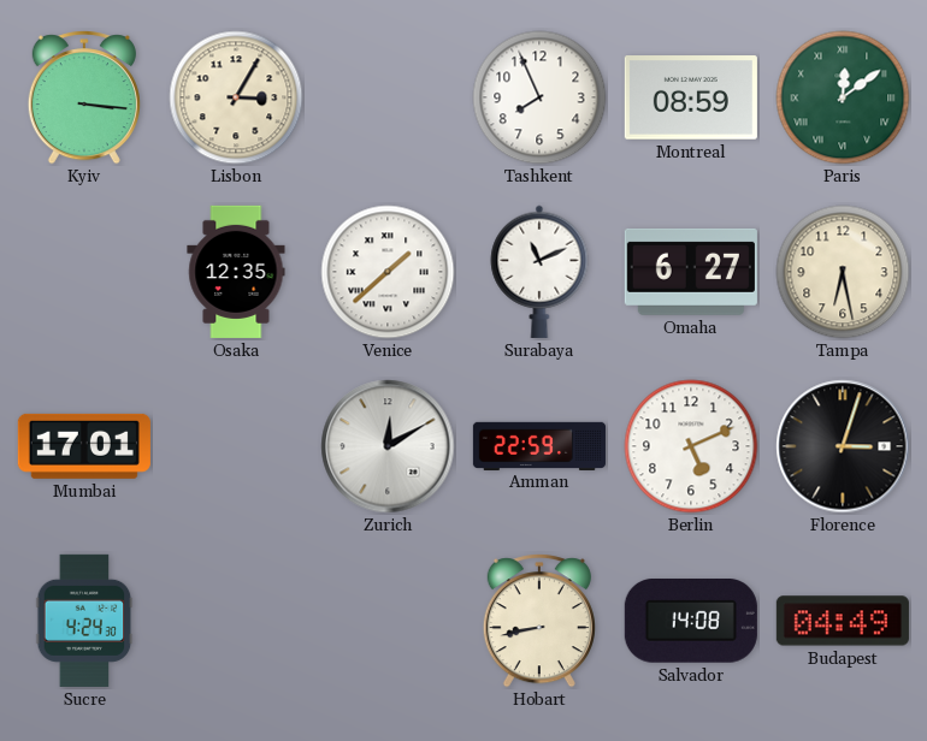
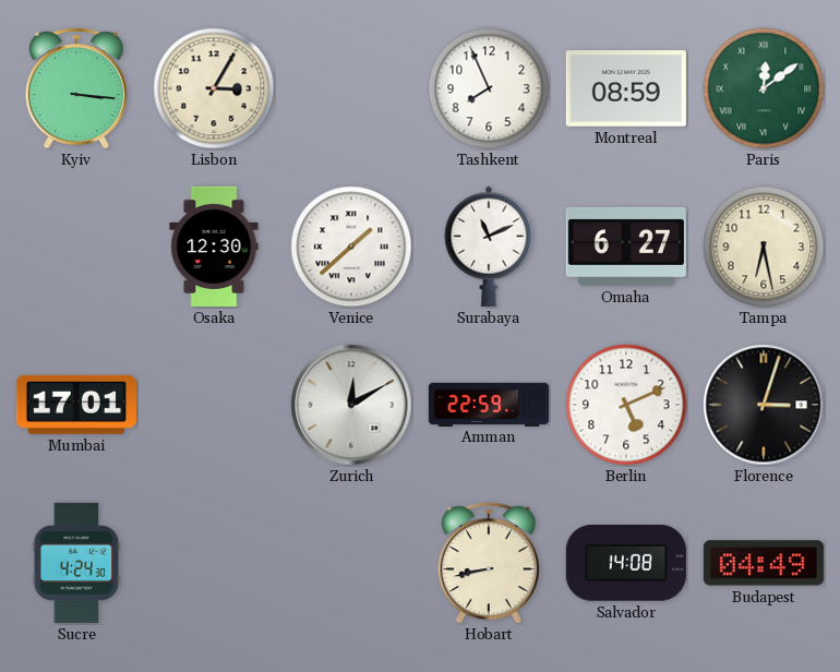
Osaka: 12:35 -> 12:30
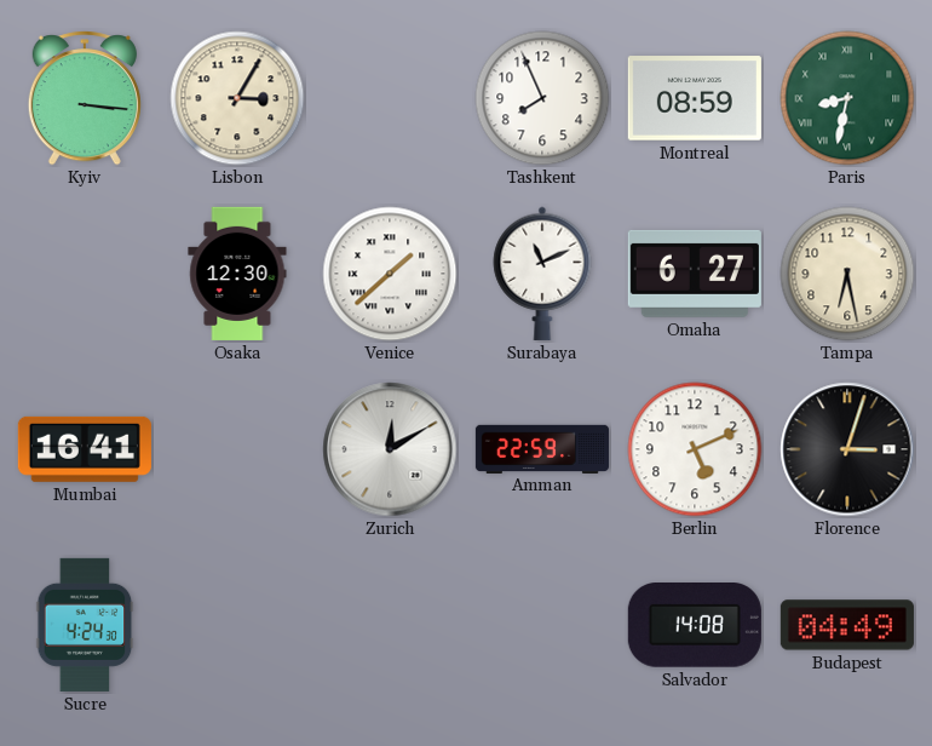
Paris: 12:09 -> 8:32
Mumbai: 17:01 -> 16:41
Hobart: 8:43 -> none
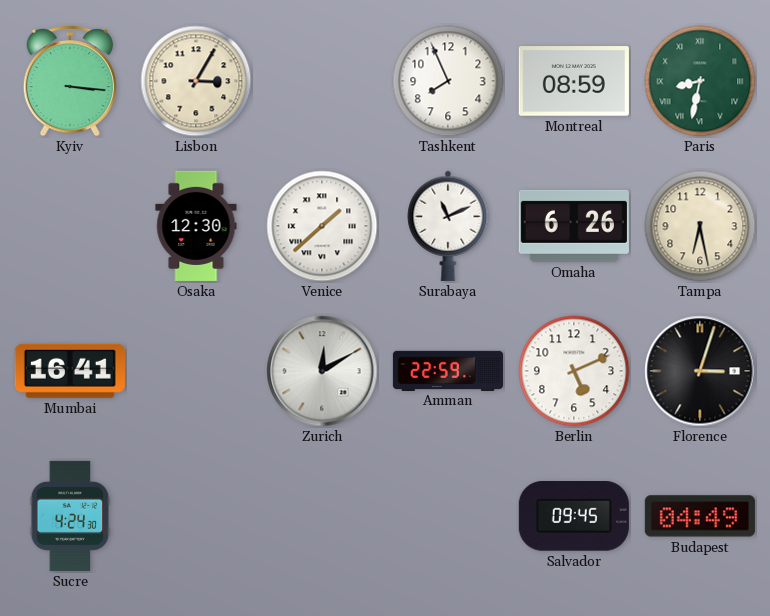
Omaha: 6:27 -> 6:26
Salvador: 14:08 -> 09:45
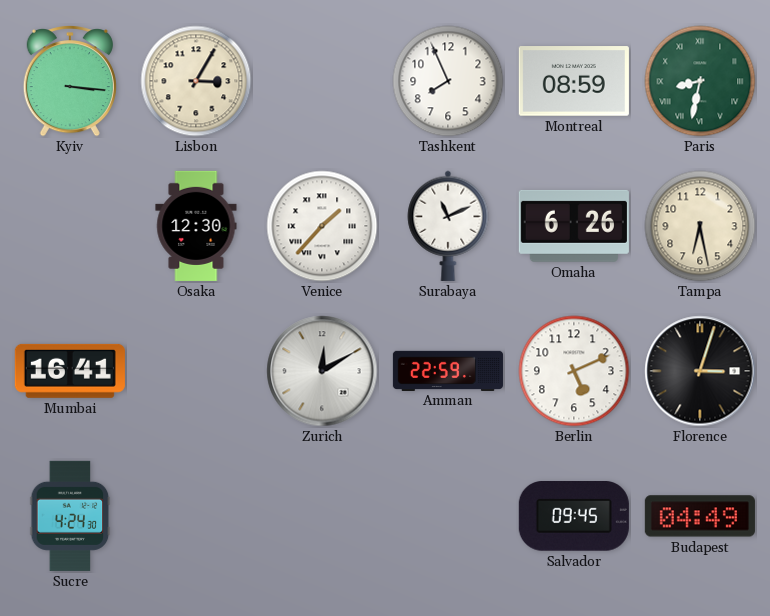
Venice: 1:38 -> 1:37
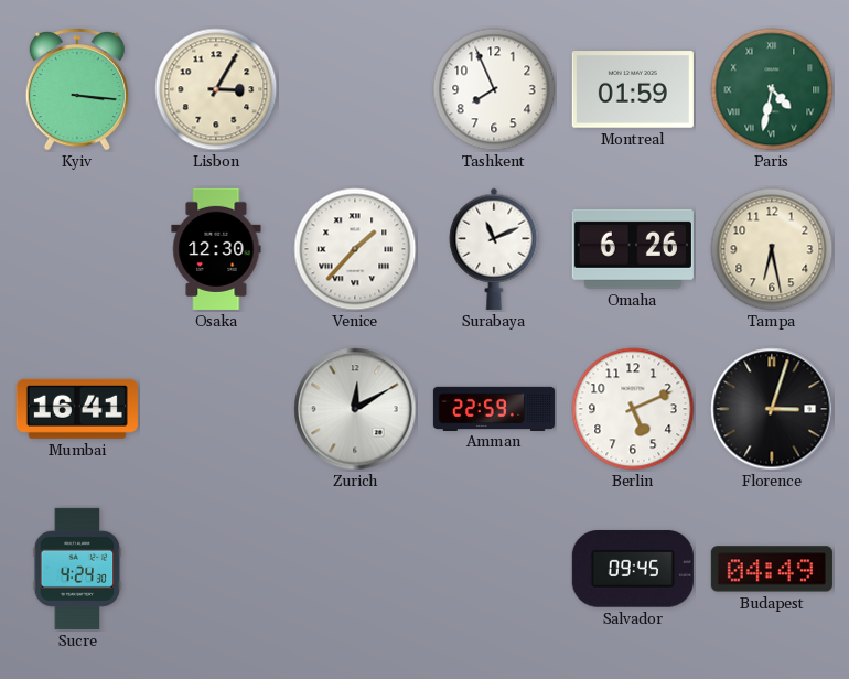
Montreal: 08:59 -> 01:59
Paris: 8:32 -> 4:32
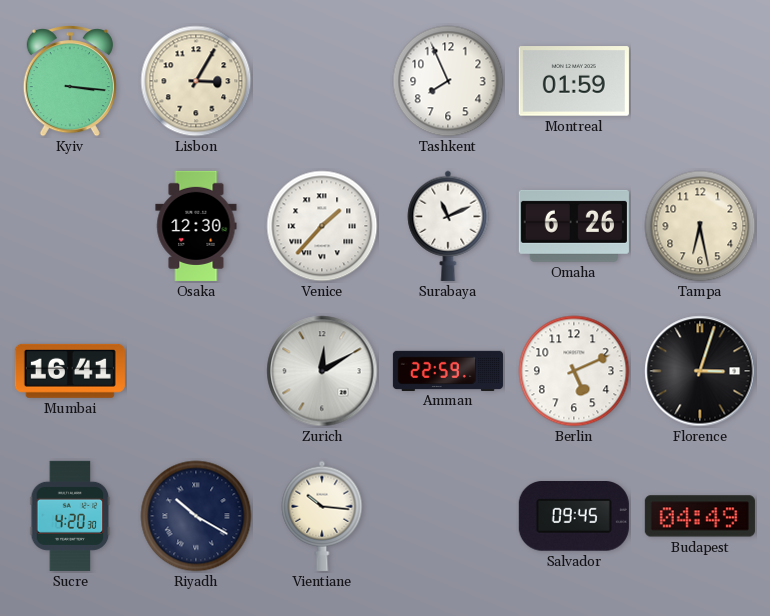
Paris: 4:32 -> none
Sucre: 4:24 -> 4:20
Riyadh: none -> 10:20
Vientiane: none -> 10:16
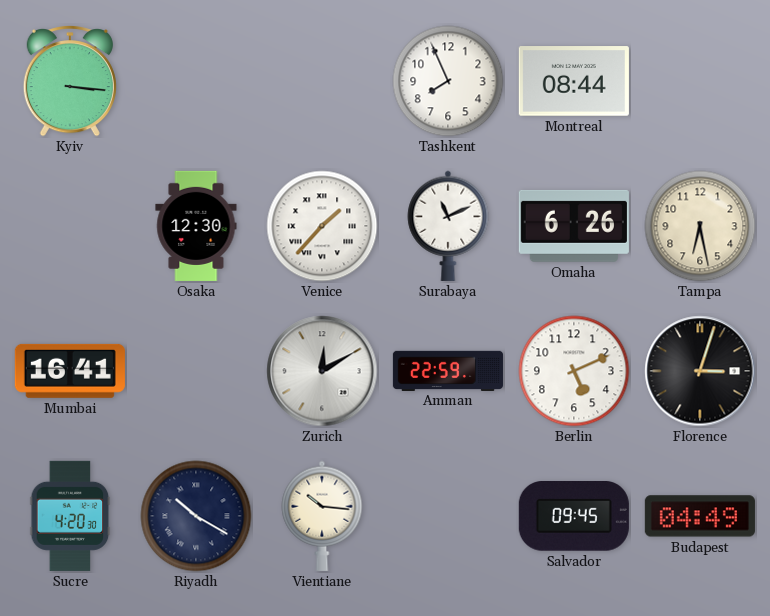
Lisbon: 3:05 -> none
Montreal: 01:59 -> 08:44
